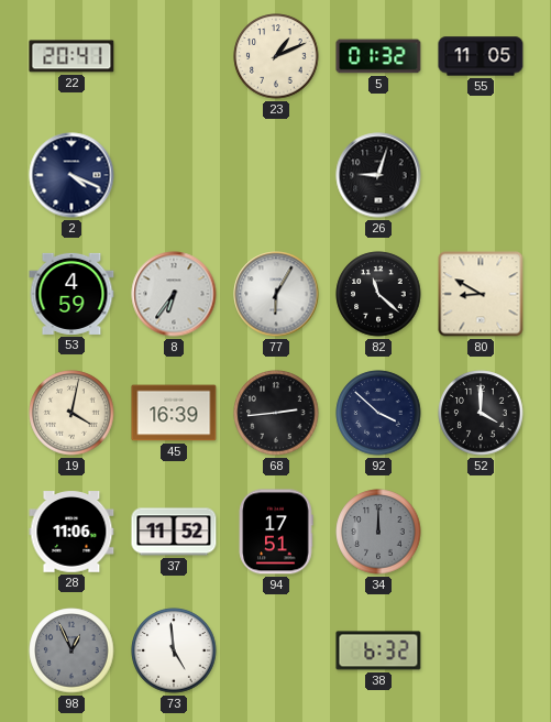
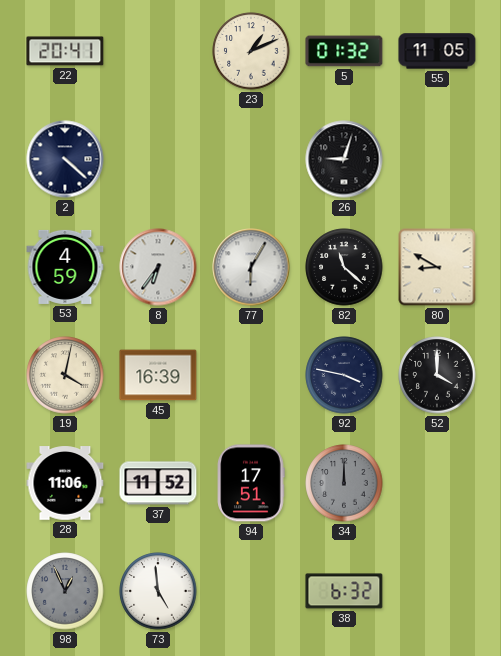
2: 4:19 -> 4:22
68: 2:44 -> none
92: 3:52 -> 3:47
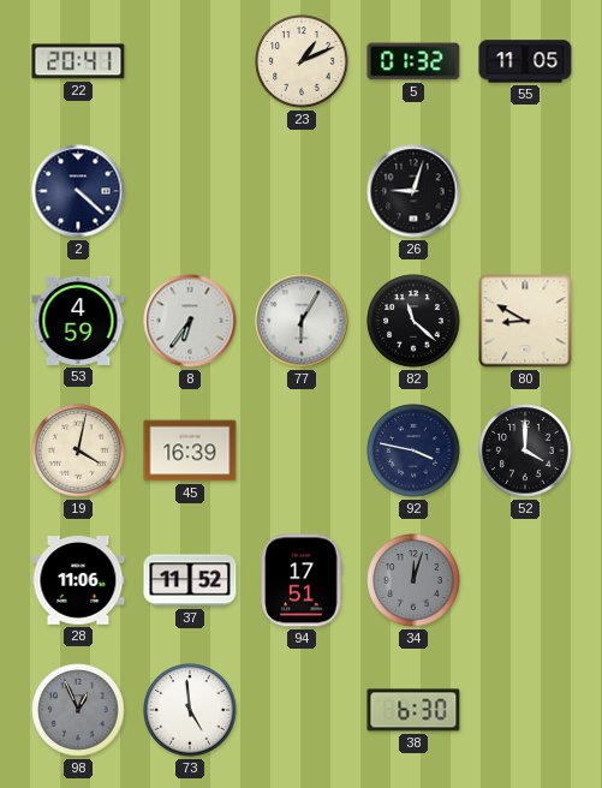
34: 12:00 -> 12:03
38: 6:32 -> 6:30
